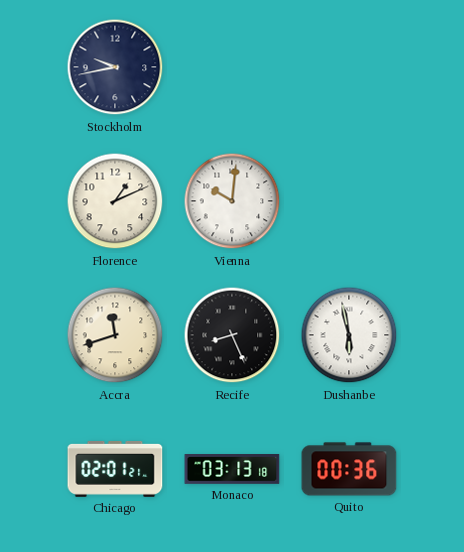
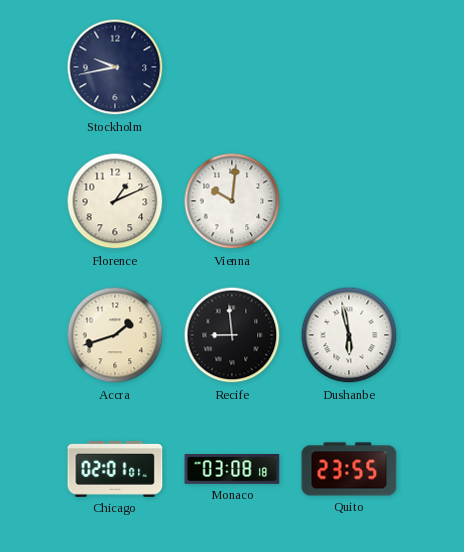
Accra: 11:42 -> 1:42
Recife: 8:26 -> 8:59
Chicago: 02:01:21 -> 02:01:01
Monaco: 03:13 -> 03:08
Quito: 00:36 -> 23:55
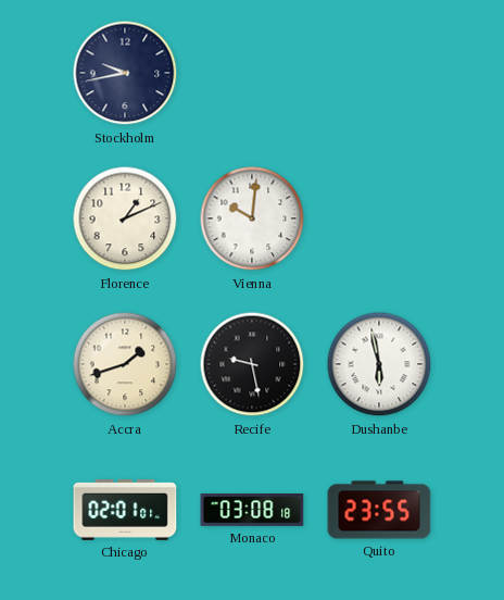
Recife: 8:59 -> 9:28
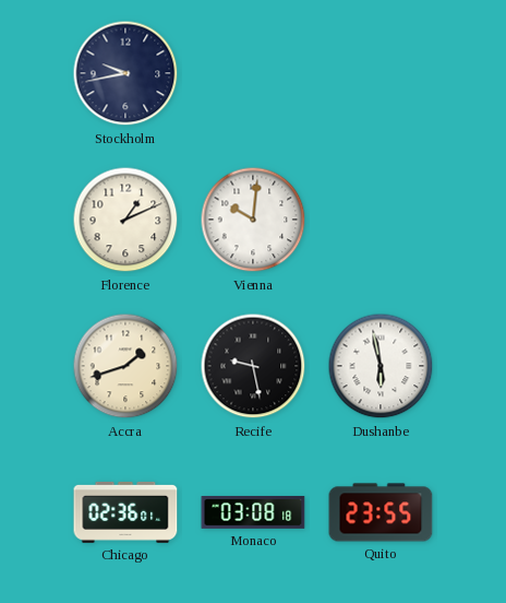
Chicago: 02:01 -> 02:36
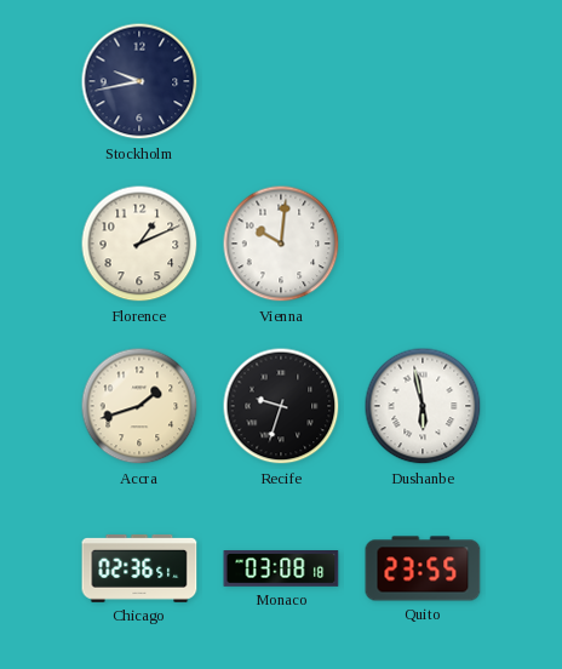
Recife: 9:28 -> 9:33
Chicago: 02:36:01 -> 02:36:51
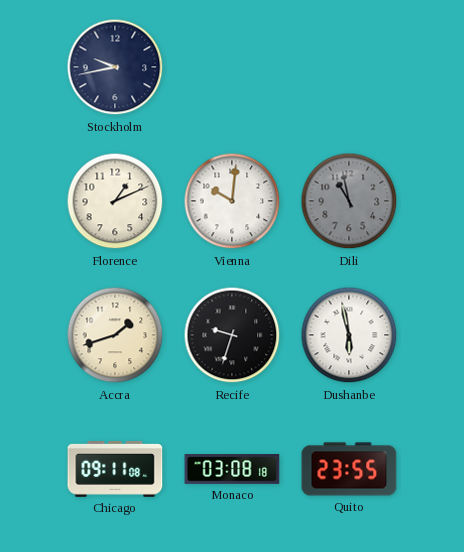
Dili: none -> 10:58
Chicago: 02:36 -> 09:11
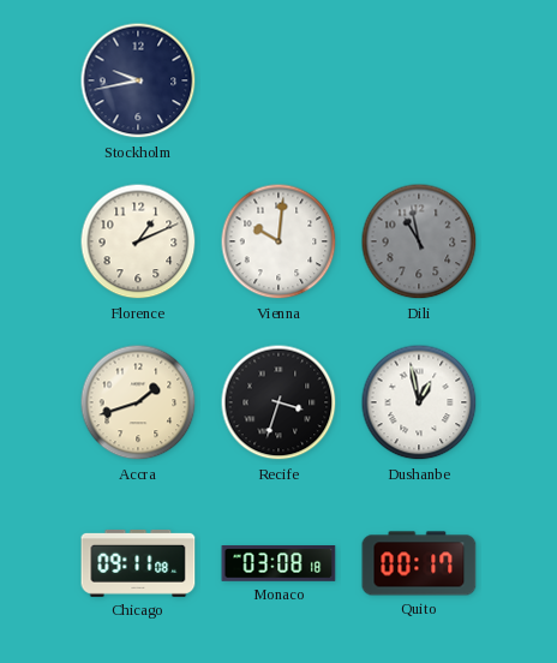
Recife: 9:33 -> 3:33
Dushanbe: 5:58 -> 12:58
Quito: 23:55 -> 00:17
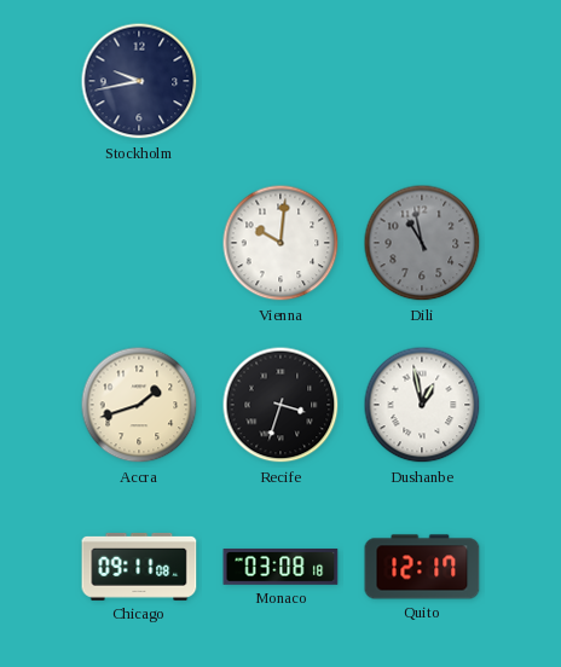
Florence: 1:11 -> none
Quito: 00:17 -> 12:17
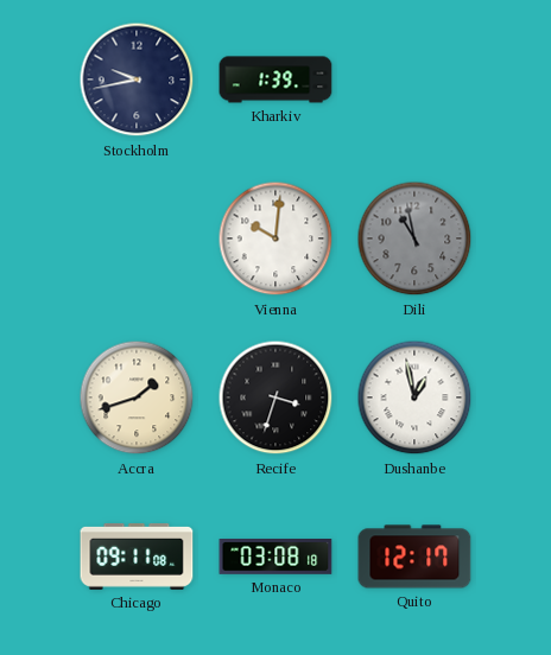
Kharkiv: none -> 1:39
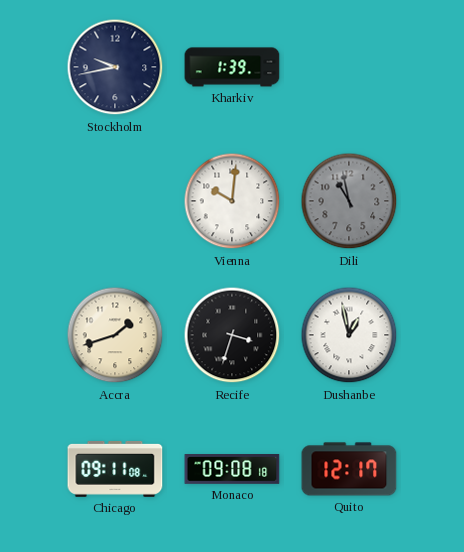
Monaco: 03:08 -> 09:08
